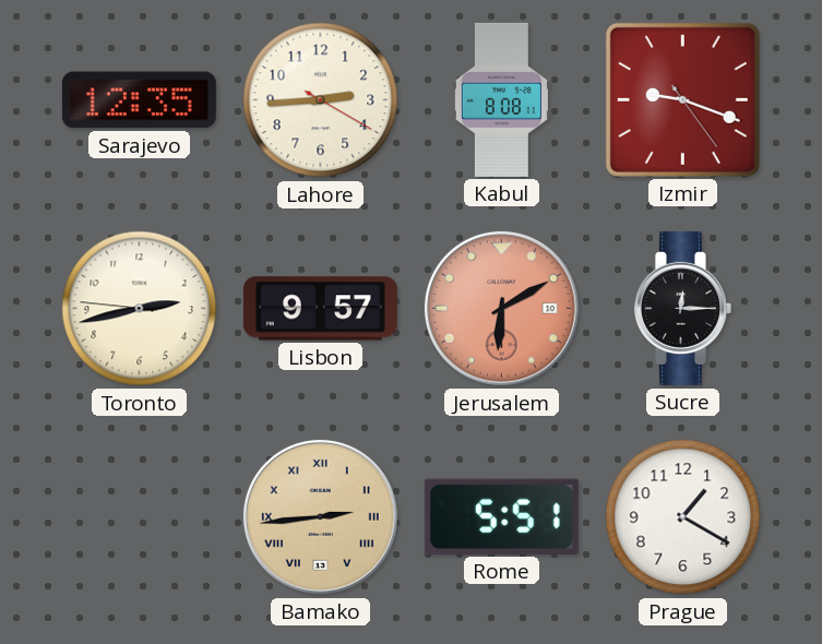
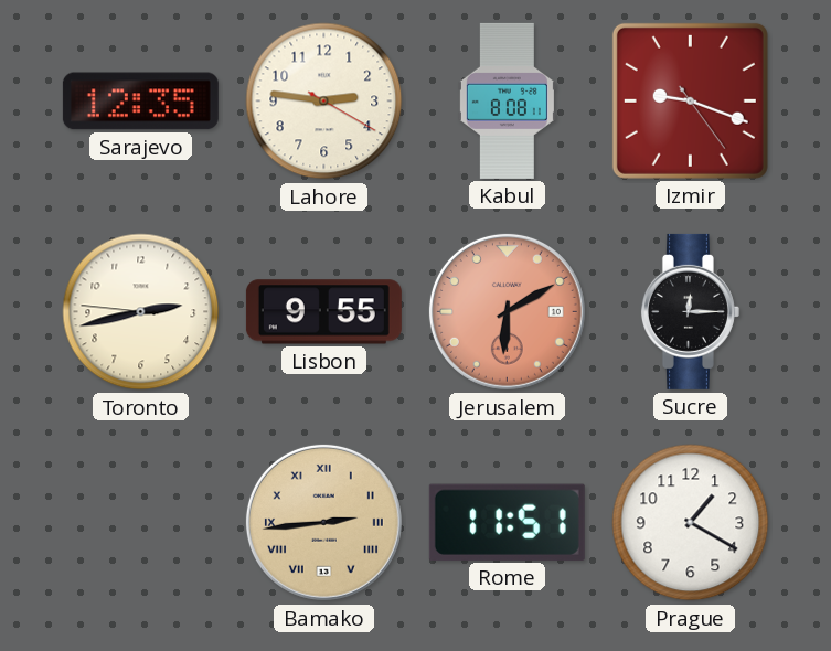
Lahore: 2:44 -> 2:46
Lisbon: 9:57 -> 9:55
Rome: 5:51 -> 11:51
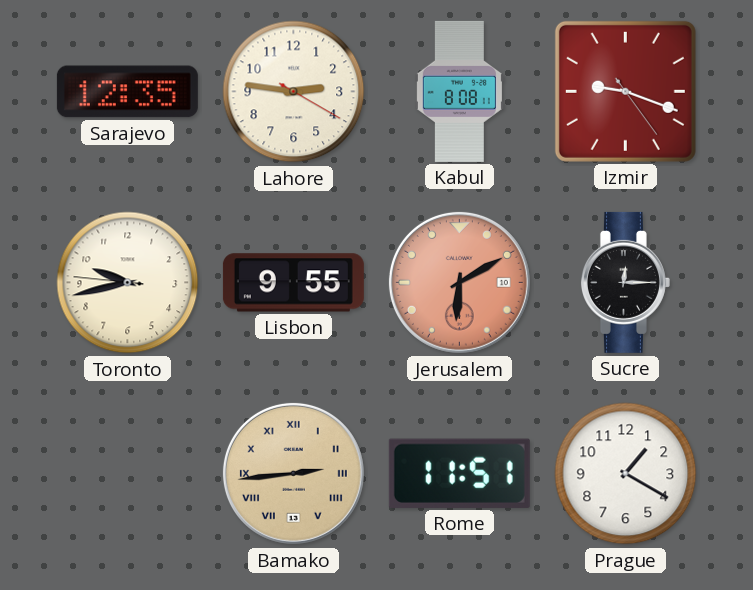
Toronto: 2:42 -> 9:42
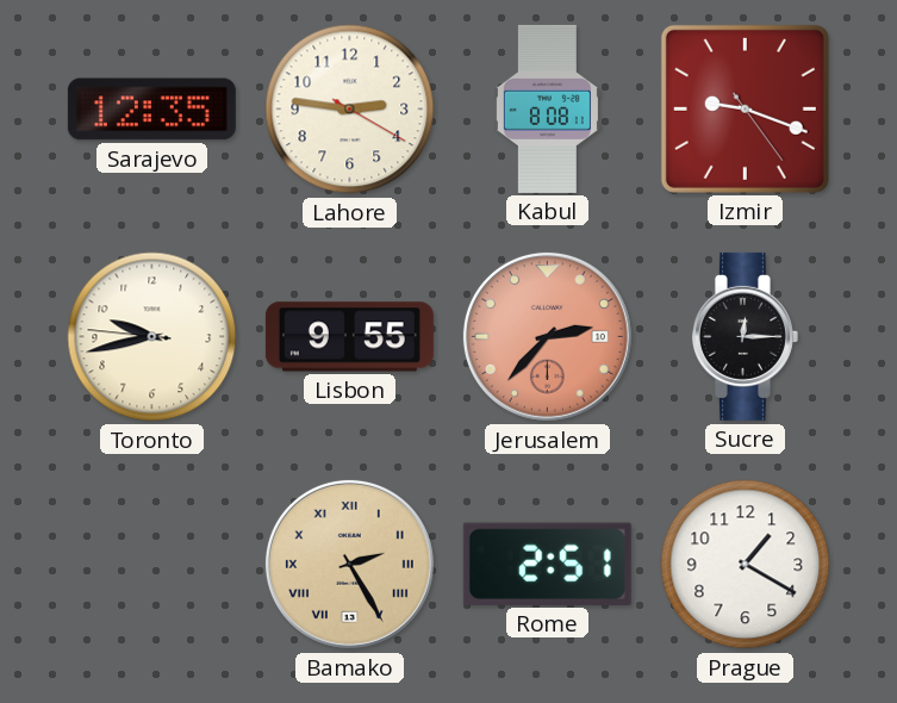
Jerusalem: 6:10 -> 2:37
Bamako: 2:44 -> 2:25
Rome: 11:51 -> 2:51
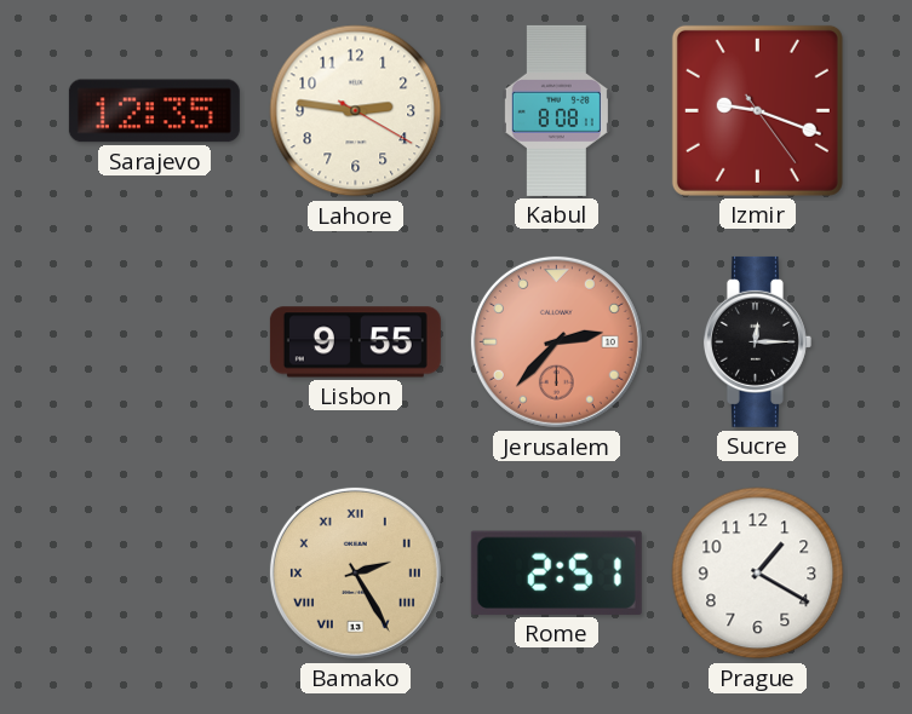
Toronto: 9:42 -> none
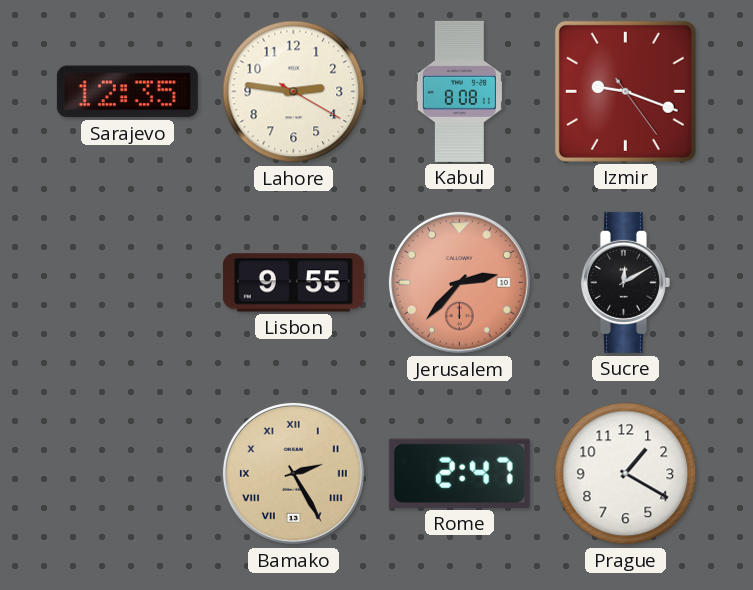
Sucre: 12:15 -> 12:10
Rome: 2:51 -> 2:47
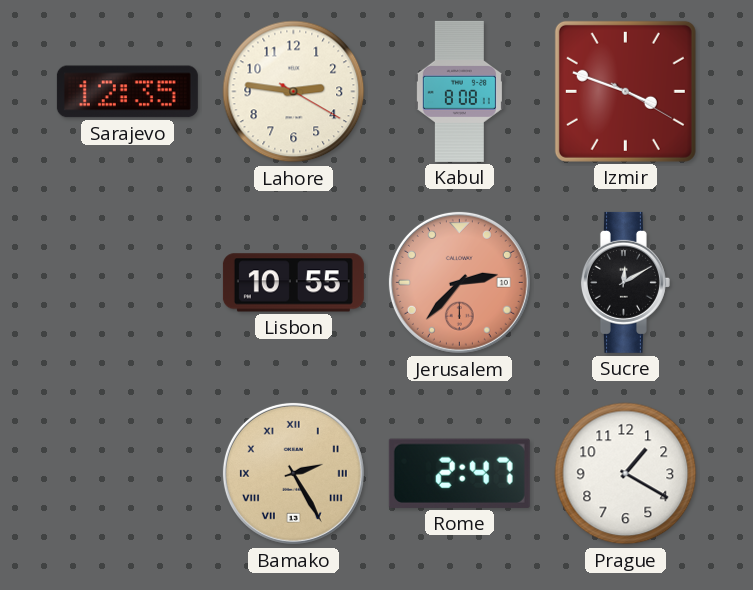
Izmir: 9:18 -> 3:48
Lisbon: 9:55 -> 10:55
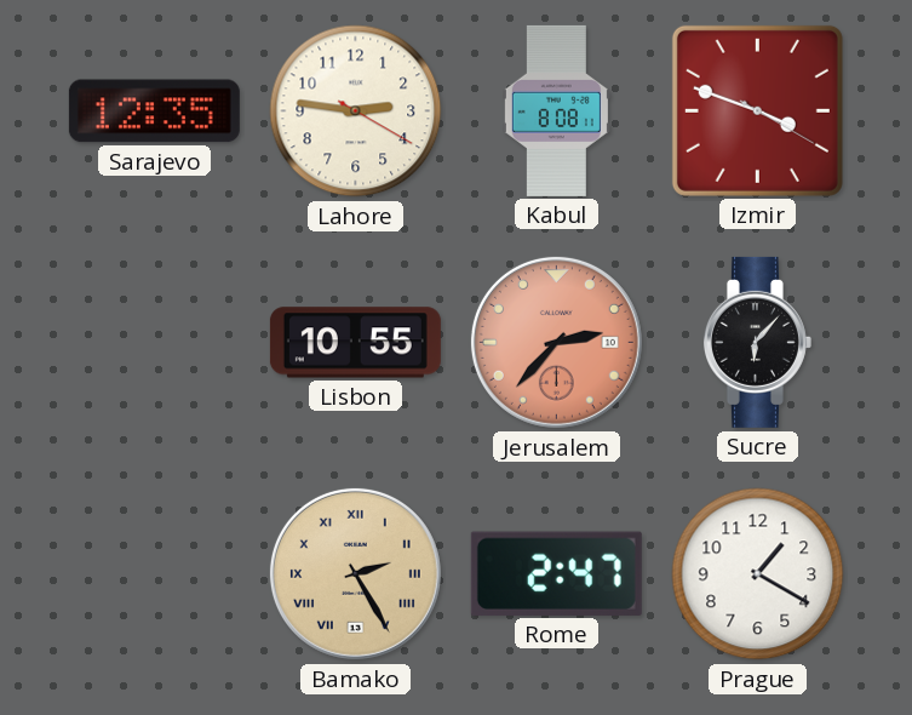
Sucre: 12:10 -> 6:07
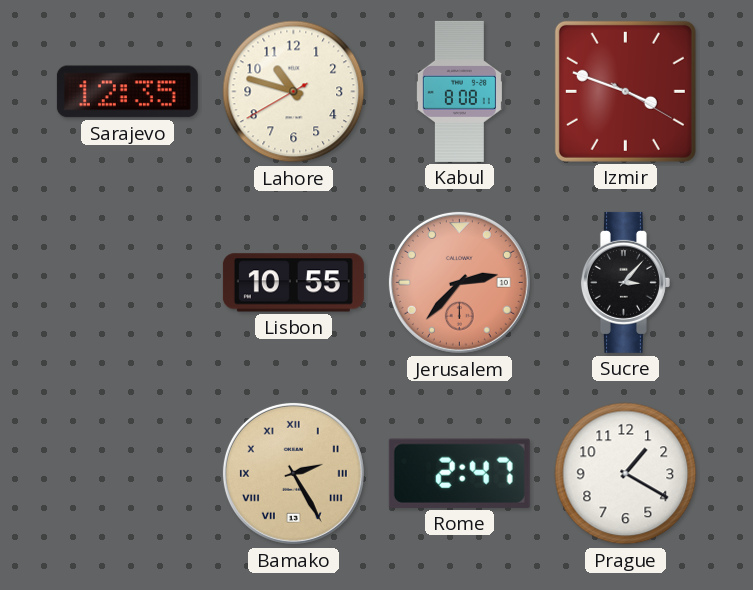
Lahore: 2:46 -> 10:47
Sucre: 6:07 -> 3:07
